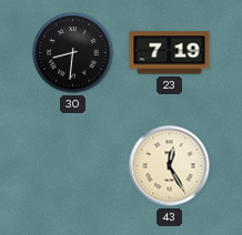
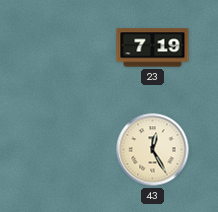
30: 8:31 -> none
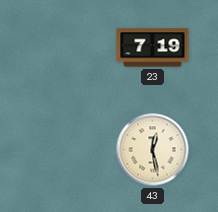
43: 12:25 -> 12:28
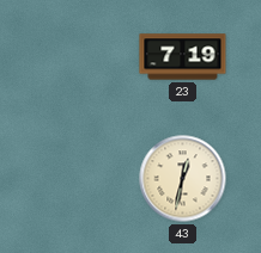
43: 12:28 -> 12:32
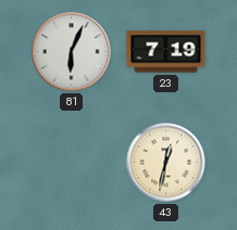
81: none -> 6:04
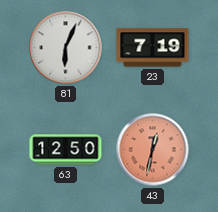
63: none -> 12:50
43 dial: cream -> salmon
